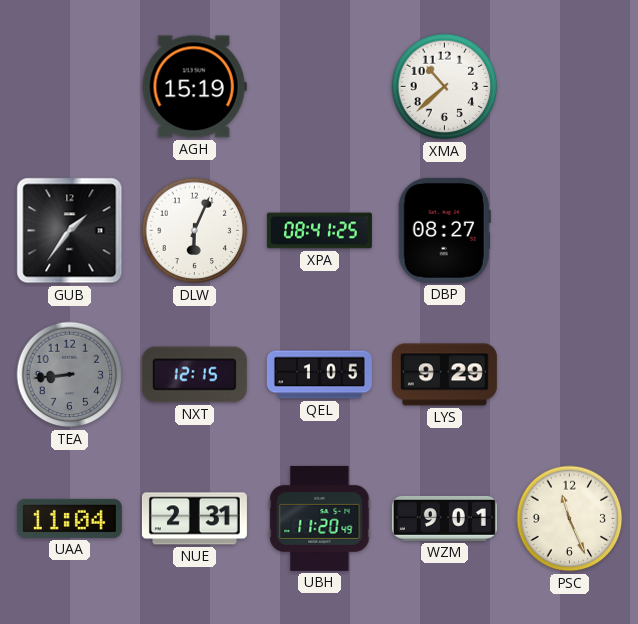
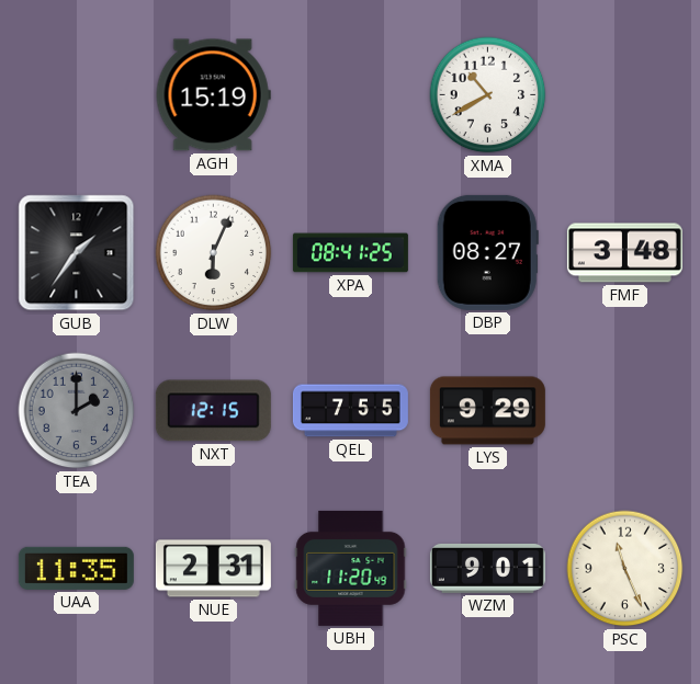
XMA: 10:38 -> 10:40
FMF: none -> 3:48
TEA: 8:44 -> 2:00
QEL: 1:05 -> 7:55
UAA: 11:04 -> 11:35
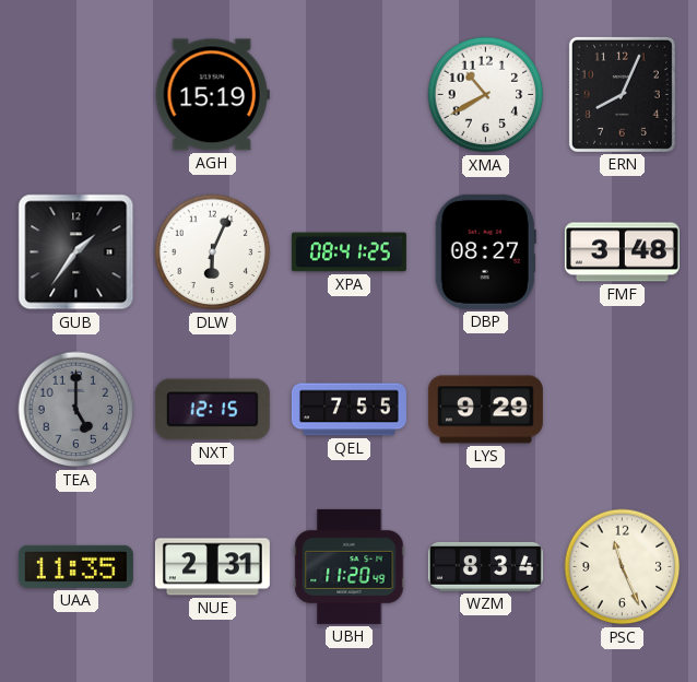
ERN: none -> 8:04
TEA: 2:00 -> 5:00
WZM: 9:01 -> 8:34
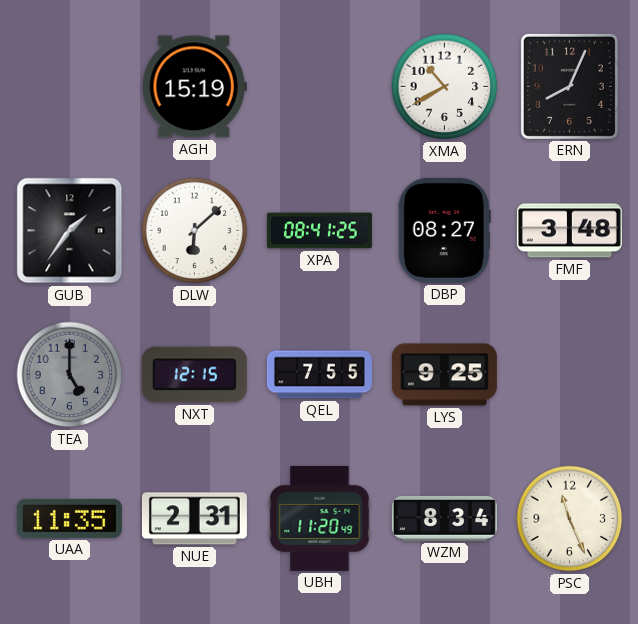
DLW: 6:04 -> 6:08
LYS: 9:29 -> 9:25
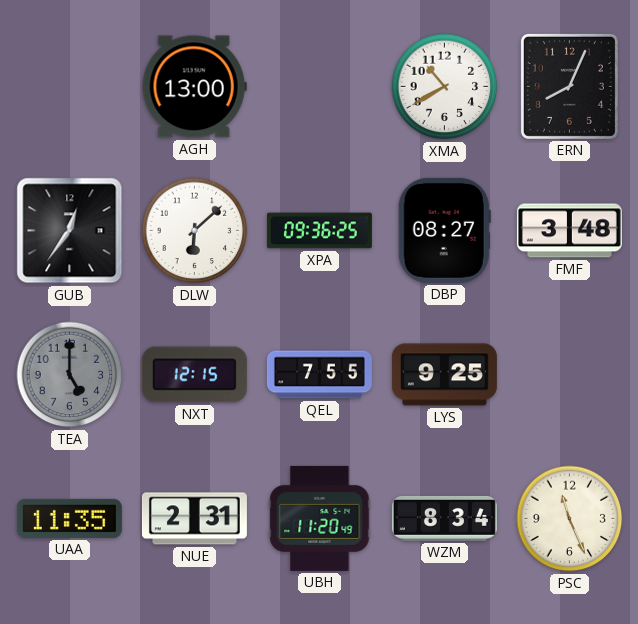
AGH: 15:19 -> 13:00
GUB: 1:36 -> 12:36
XPA: 08:41 -> 09:36
